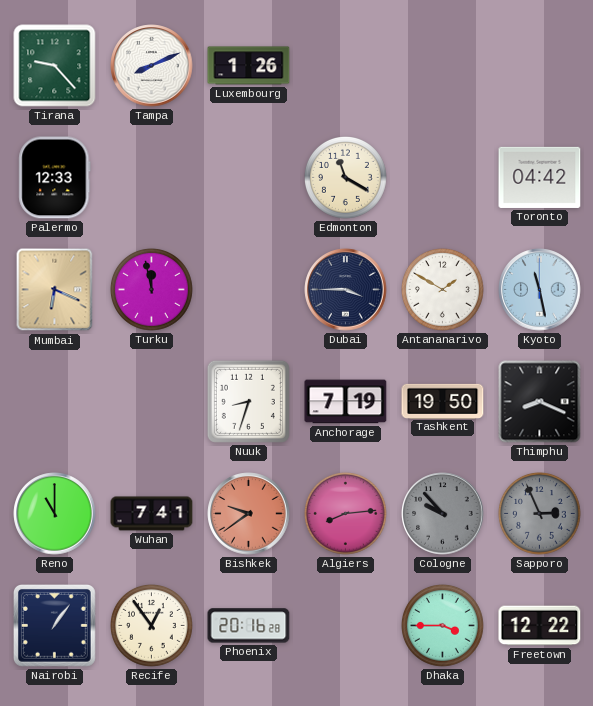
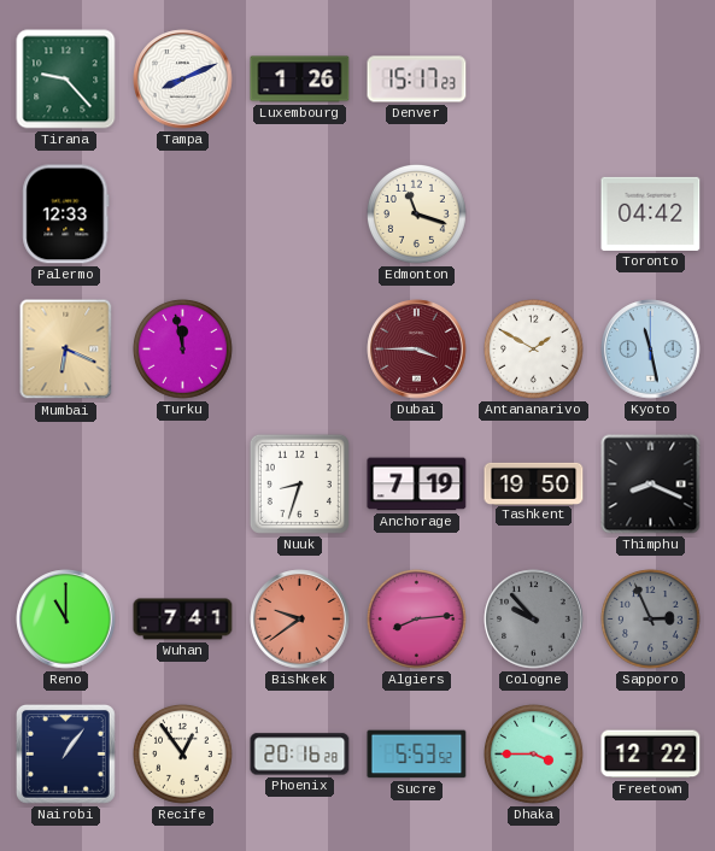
Denver: none -> 15:17
Edmonton: 11:20 -> 11:18
Dubai dial: navy -> burgundy
Sucre: none -> 5:53
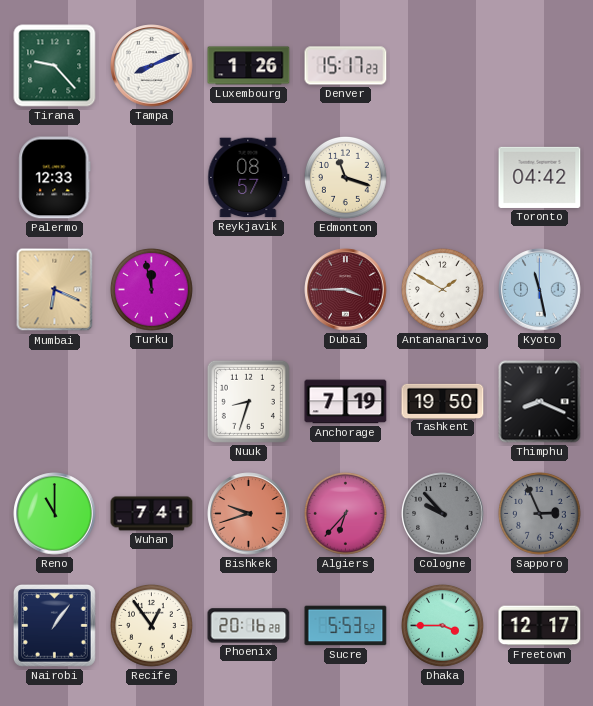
Reykjavik: none -> 08:57
Bishkek: 9:39 -> 9:42
Algiers: 8:14 -> 6:37
Freetown: 12:22 -> 12:17
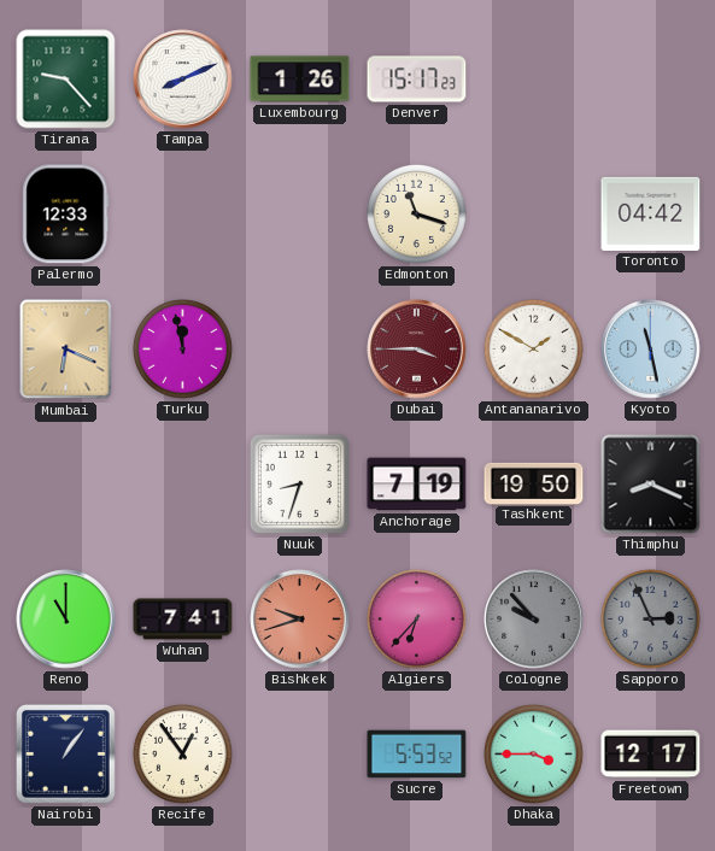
Reykjavik: 08:57 -> none
Phoenix: 20:16 -> none
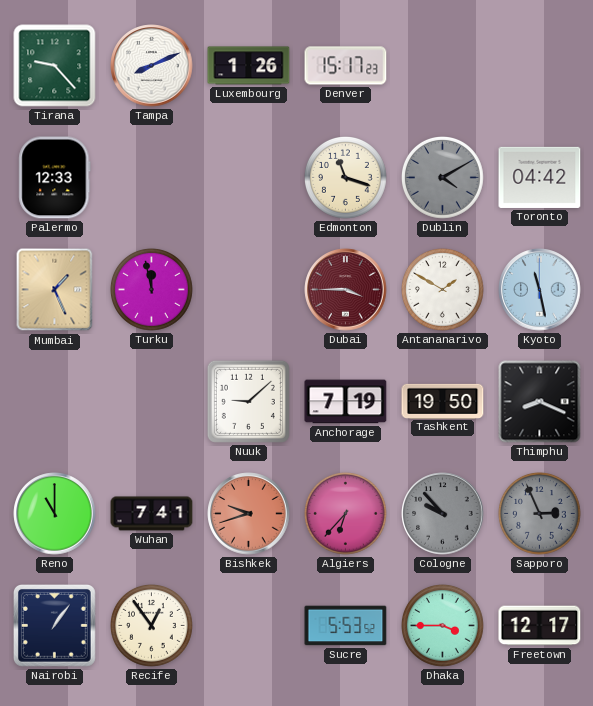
Dublin: none -> 4:10
Mumbai: 6:19 -> 1:26
Nuuk: 8:33 -> 9:08
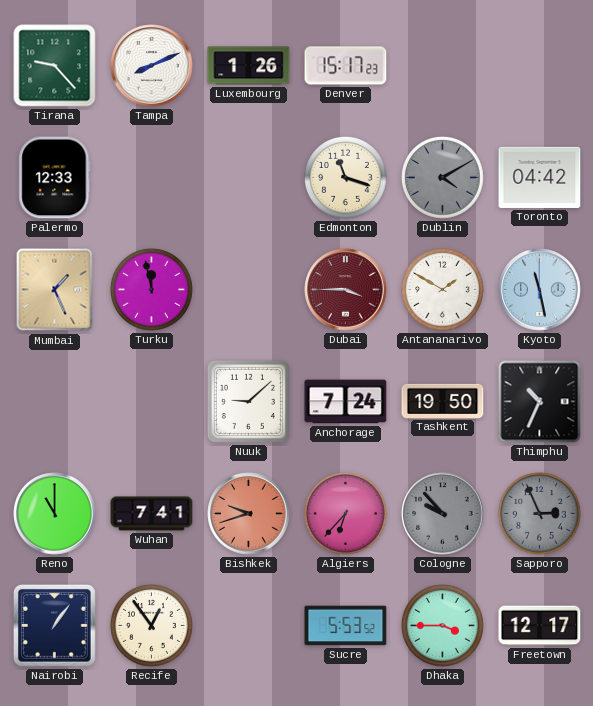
Anchorage: 7:19 -> 7:24
Thimphu: 8:19 -> 10:34
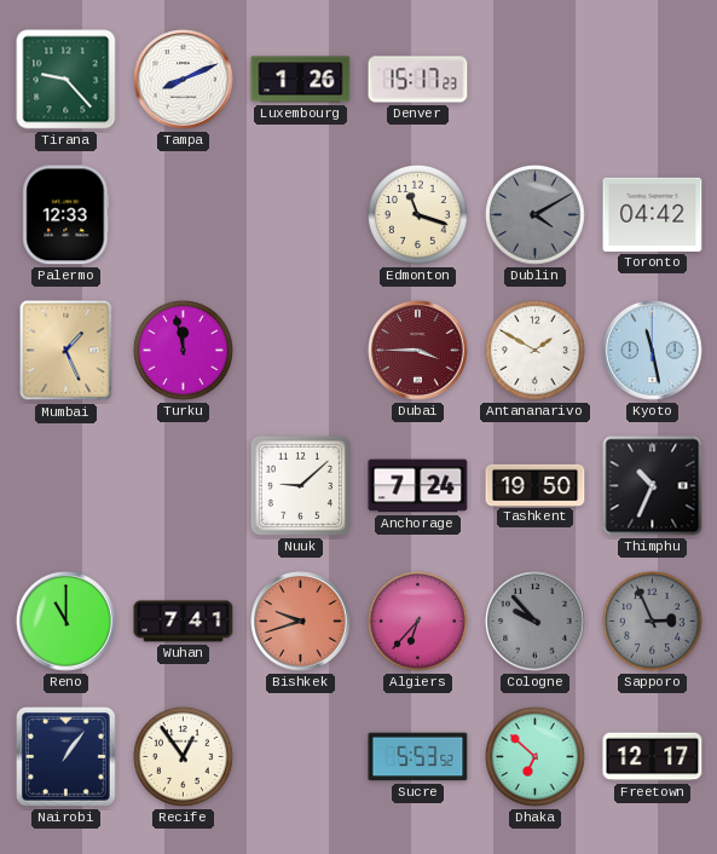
Dhaka: 3:45 -> 6:52
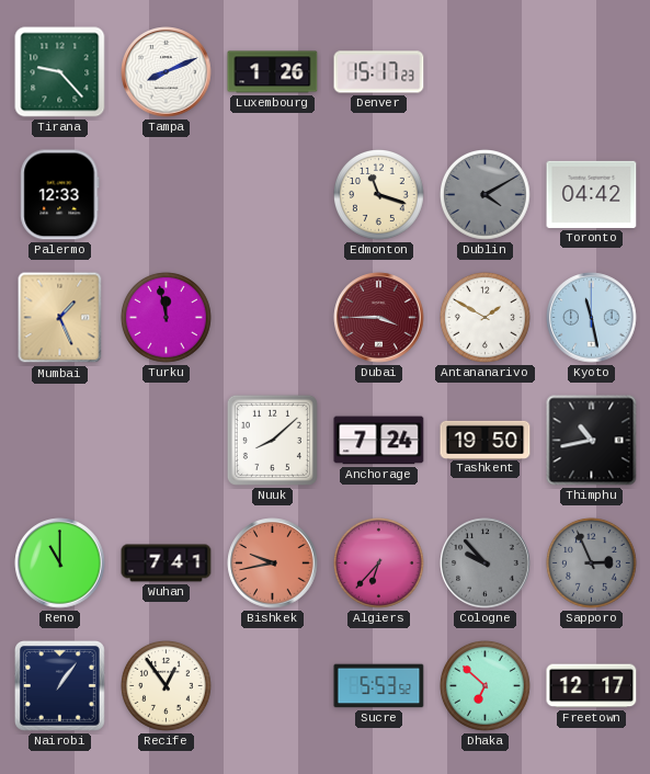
Nuuk: 9:08 -> 8:08
Thimphu: 10:34 -> 10:43
Bishkek: 9:42 -> 9:43
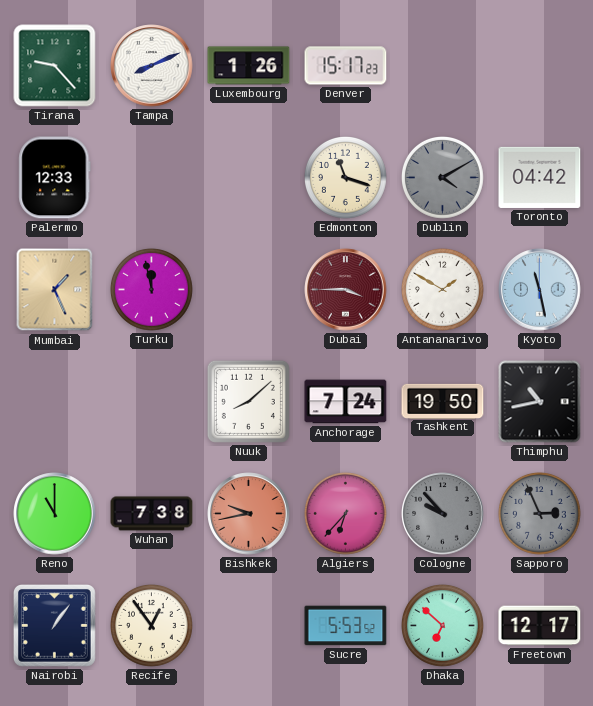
Wuhan: 7:41 -> 7:38
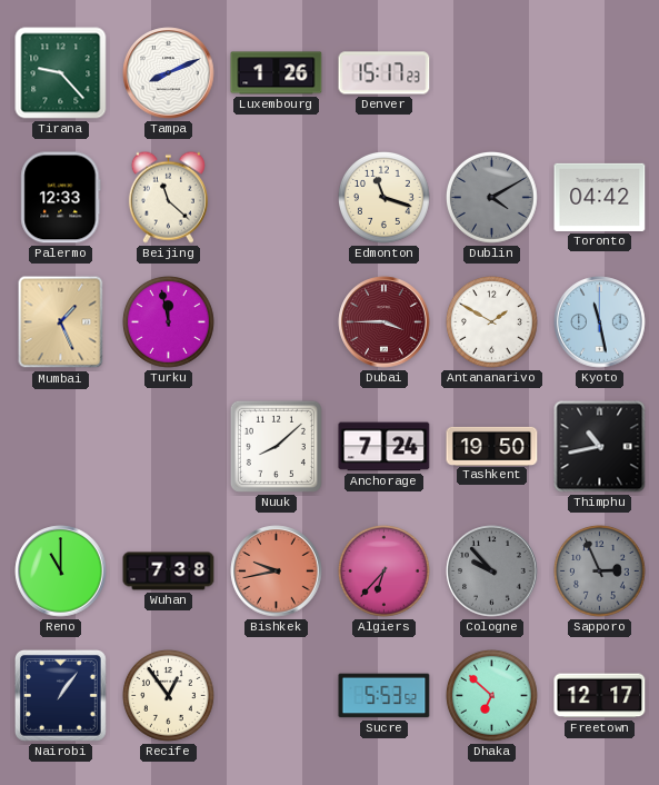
Beijing: none -> 11:22
